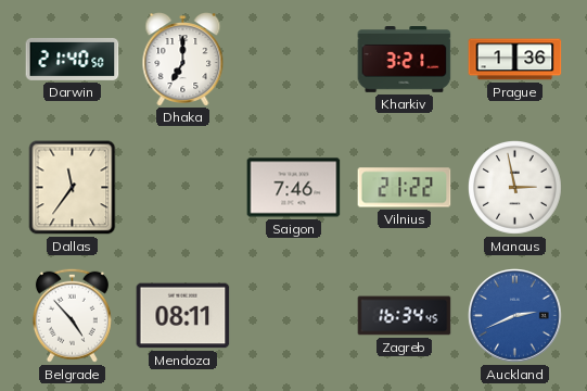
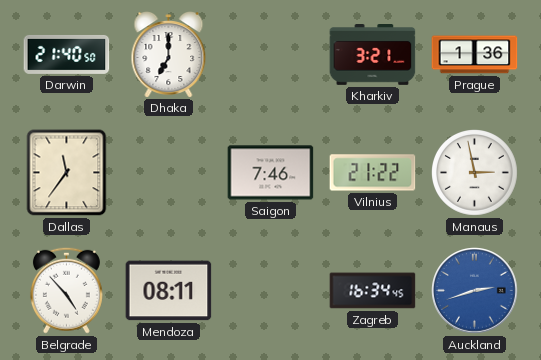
Auckland: 2:41 -> 2:42
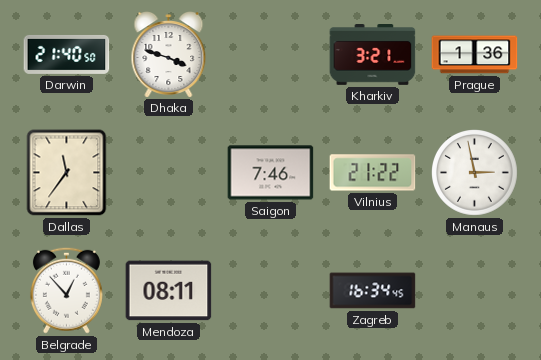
Dhaka: 7:00 -> 3:48
Belgrade: 4:53 -> 12:53
Auckland: 2:42 -> none
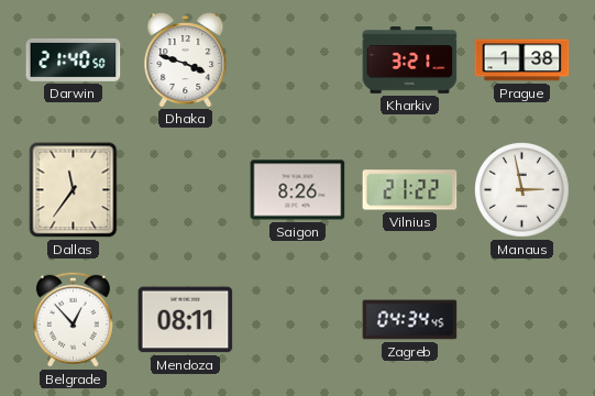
Prague: 1:36 -> 1:38
Saigon: 7:46 -> 8:26
Zagreb: 16:34 -> 04:34
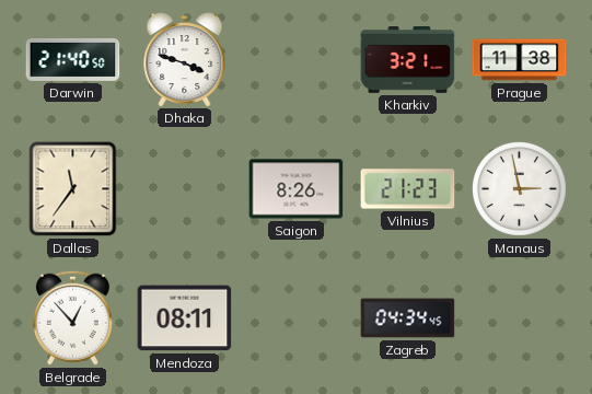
Prague: 1:38 -> 11:38
Vilnius: 21:22 -> 21:23
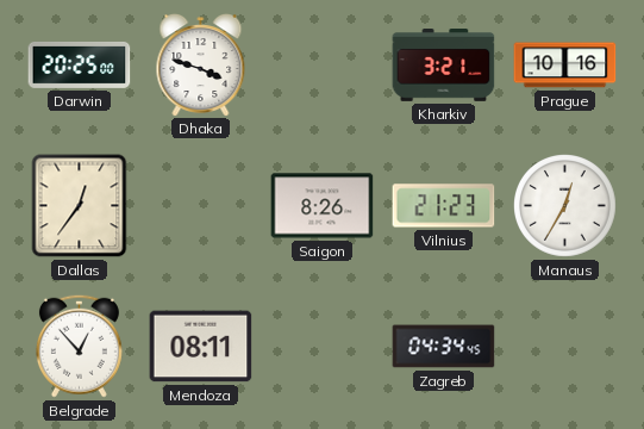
Darwin: 21:40 -> 20:25
Prague: 11:38 -> 10:16
Dallas: 11:36 -> 12:36
Manaus: 2:58 -> 12:35
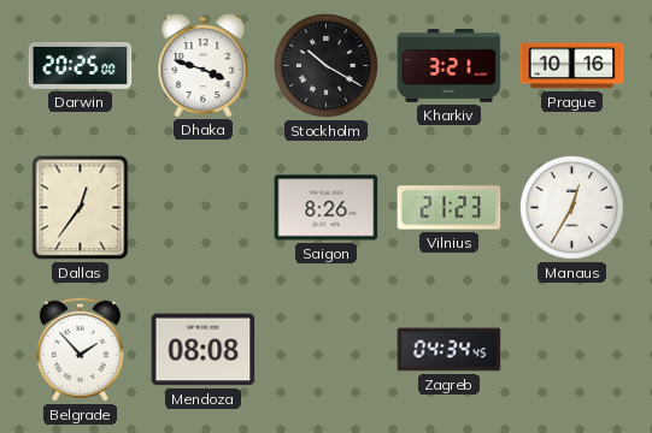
Stockholm: none -> 10:20
Belgrade: 12:53 -> 1:53
Mendoza: 08:11 -> 08:08
